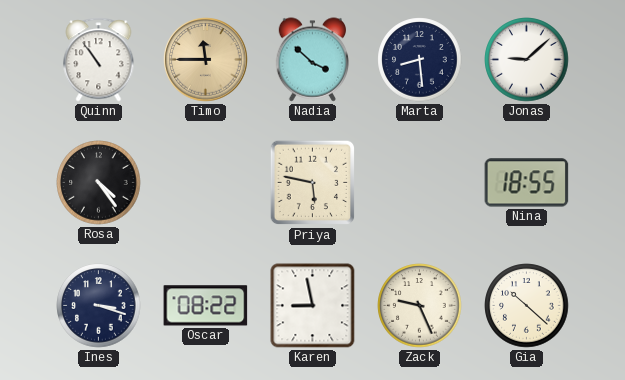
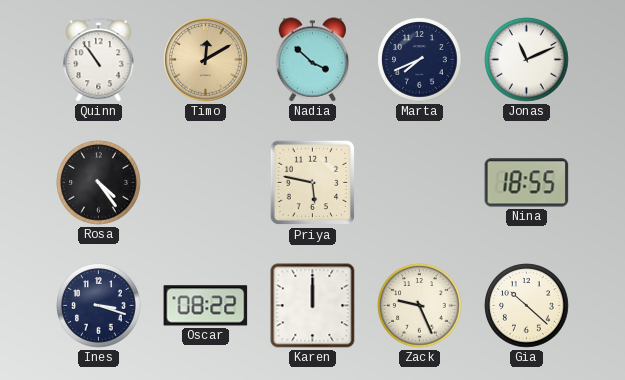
Timo: 11:45 -> 12:10
Marta: 8:29 -> 7:41
Jonas: 9:08 -> 11:11
Karen: 8:58 -> 12:00
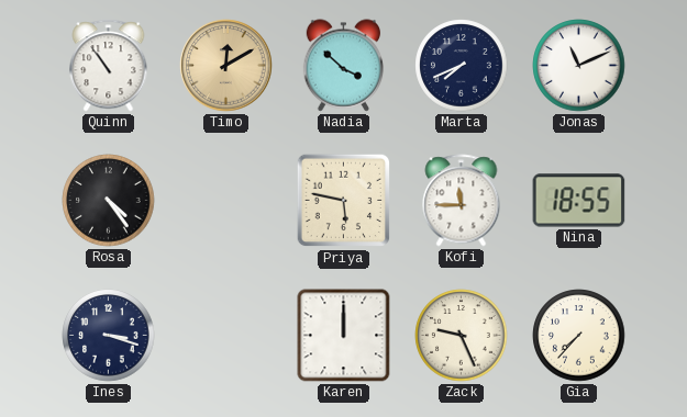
Kofi: none -> 11:45
Oscar: 08:22 -> none
Gia: 10:22 -> 7:37
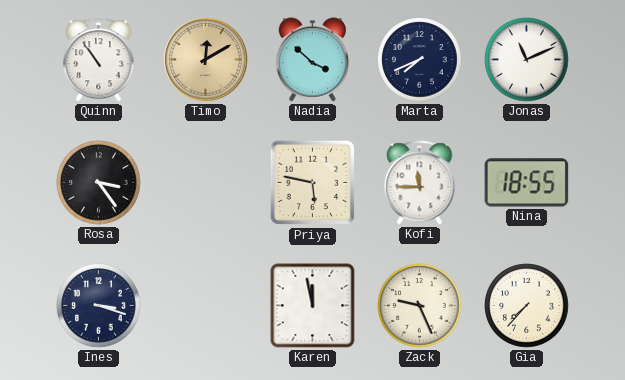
Rosa: 4:24 -> 3:24
Karen: 12:00 -> 11:58
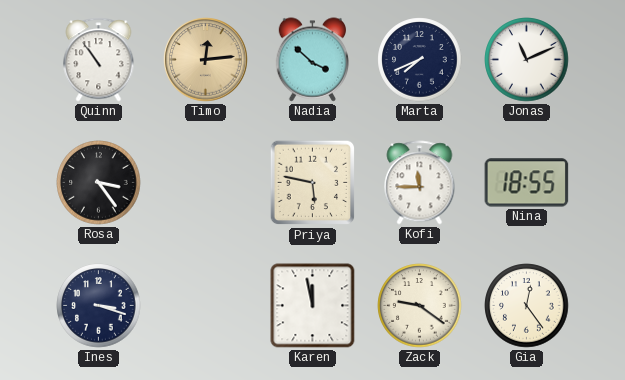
Timo: 12:10 -> 12:14
Zack: 9:26 -> 9:21
Gia: 7:37 -> 12:24
